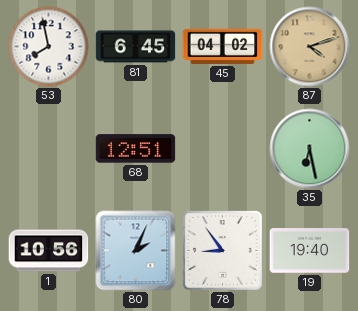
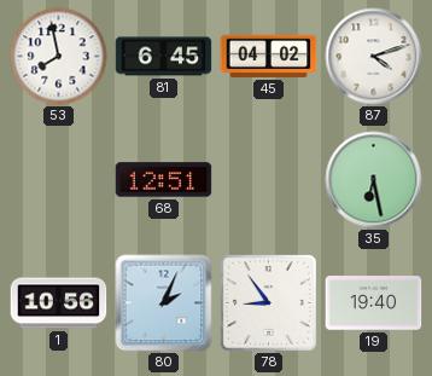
87 dial: champagne -> white
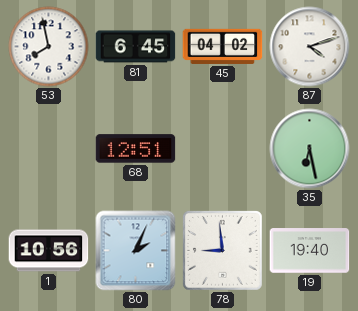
78: 8:54 -> 8:59
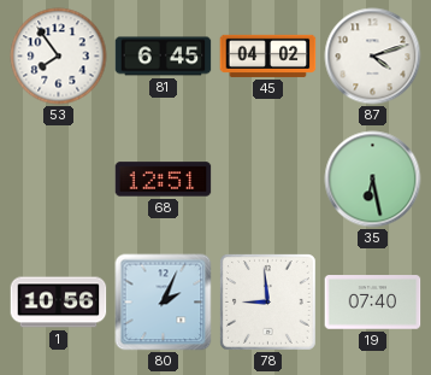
53: 7:58 -> 7:54
19: 19:40 -> 07:40
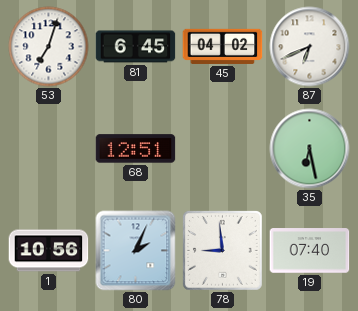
53: 7:54 -> 7:03
87: 4:12 -> 6:41
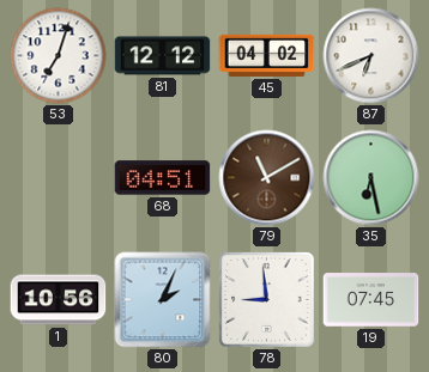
81: 6:45 -> 12:12
68: 12:51 -> 04:51
79: none -> 11:10
19: 07:40 -> 07:45
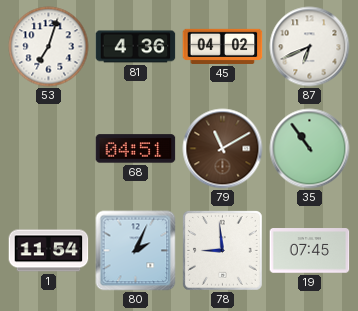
81: 12:12 -> 4:36
35: 6:28 -> 10:54
1: 10:56 -> 11:54
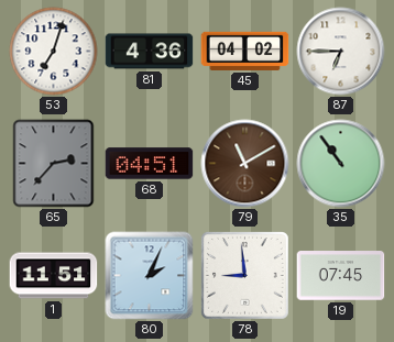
87: 6:41 -> 6:45
65: none -> 2:37
1: 11:54 -> 11:51
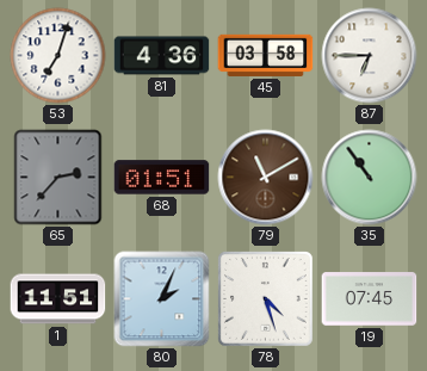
45: 04:02 -> 03:58
68: 04:51 -> 01:51
78: 8:59 -> 4:27
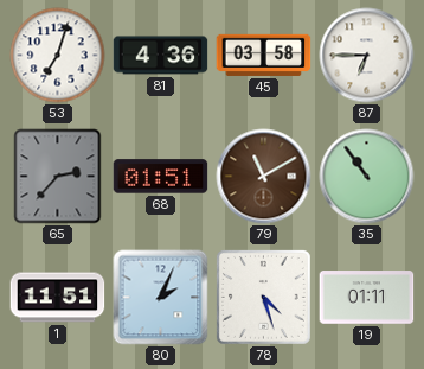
19: 07:45 -> 01:11
